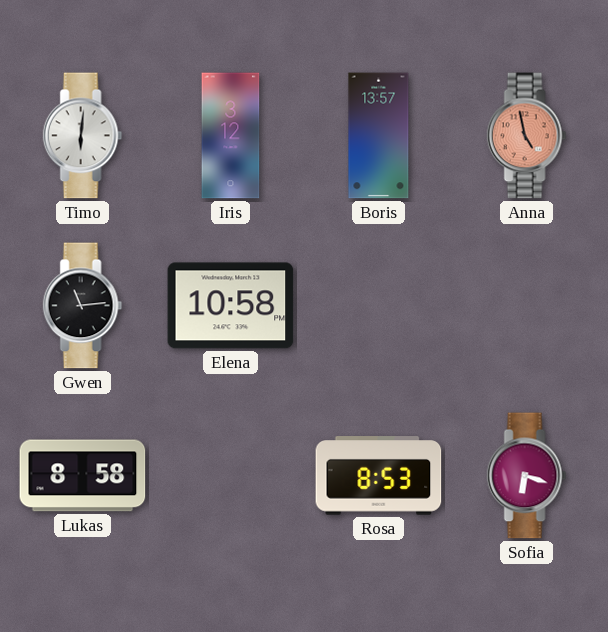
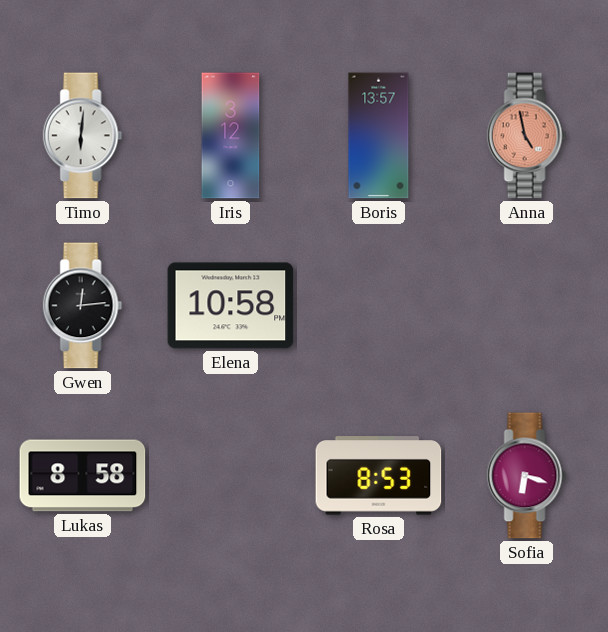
Gwen: 11:14 -> 12:14
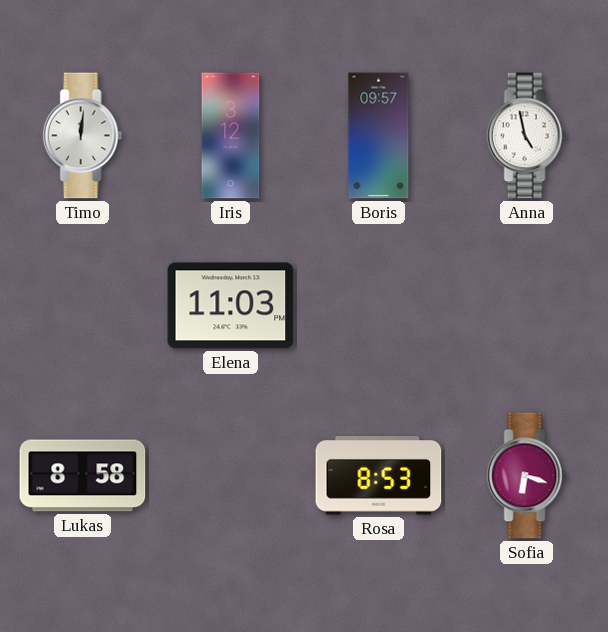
Timo: 6:01 -> 12:01
Boris: 13:57 -> 09:57
Anna dial: salmon -> white
Gwen: 12:14 -> none
Elena: 10:58 -> 11:03
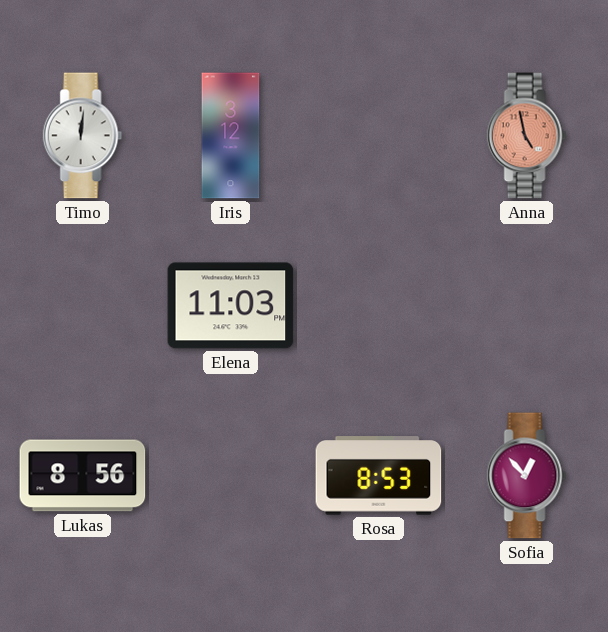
Boris: 09:57 -> none
Anna dial: white -> salmon
Lukas: 8:58 -> 8:56
Sofia: 6:18 -> 12:53
